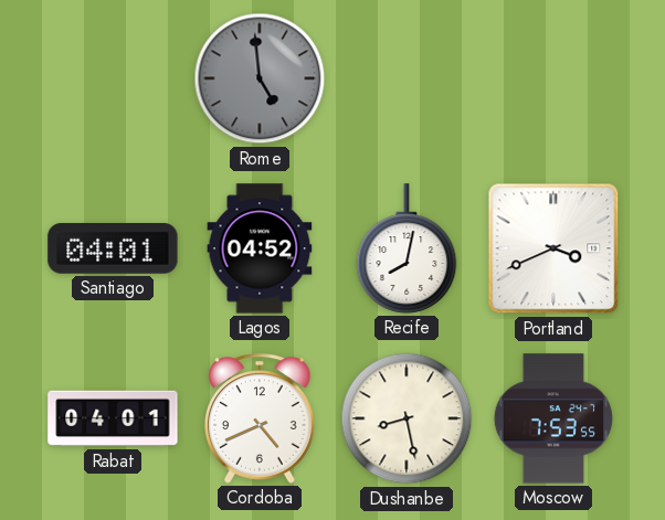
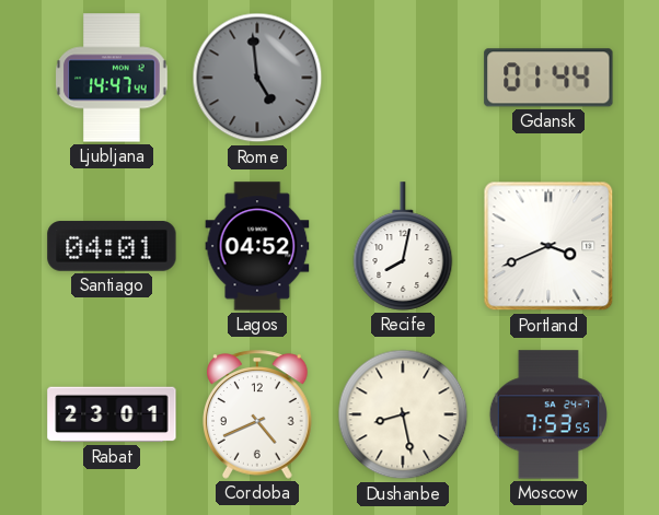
Ljubljana: none -> 14:47
Gdansk: none -> 01:44
Rabat: 04:01 -> 23:01
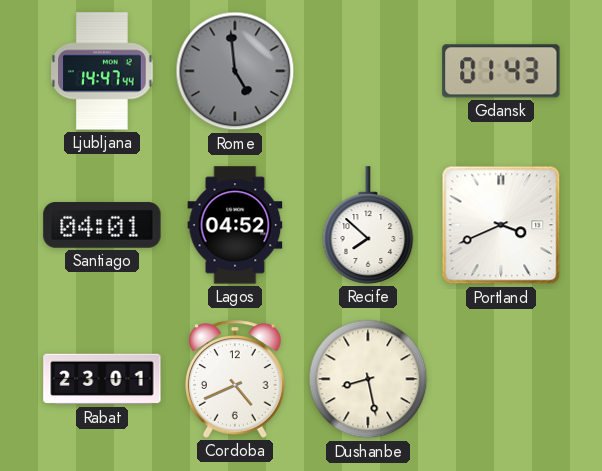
Gdansk: 01:44 -> 01:43
Recife: 8:02 -> 7:52
Moscow: 7:53 -> none
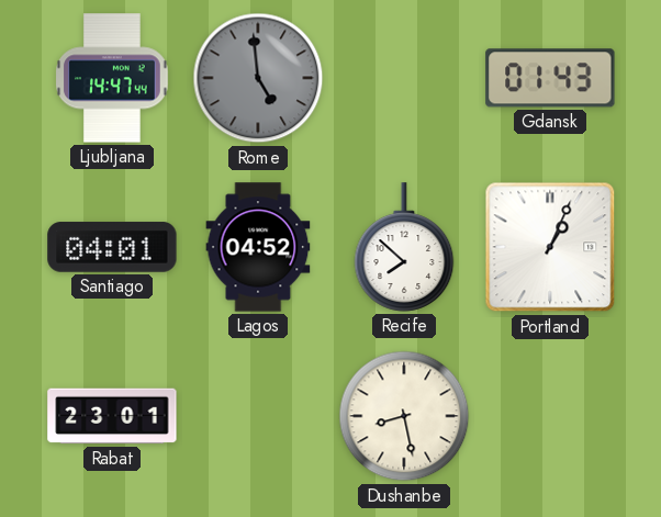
Portland: 3:41 -> 1:04
Cordoba: 4:41 -> none
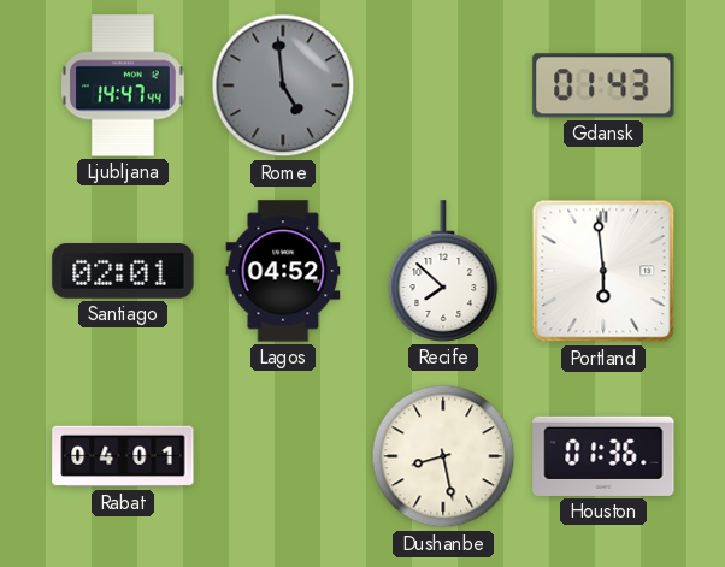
Santiago: 04:01 -> 02:01
Portland: 1:04 -> 5:59
Rabat: 23:01 -> 04:01
Houston: none -> 01:36
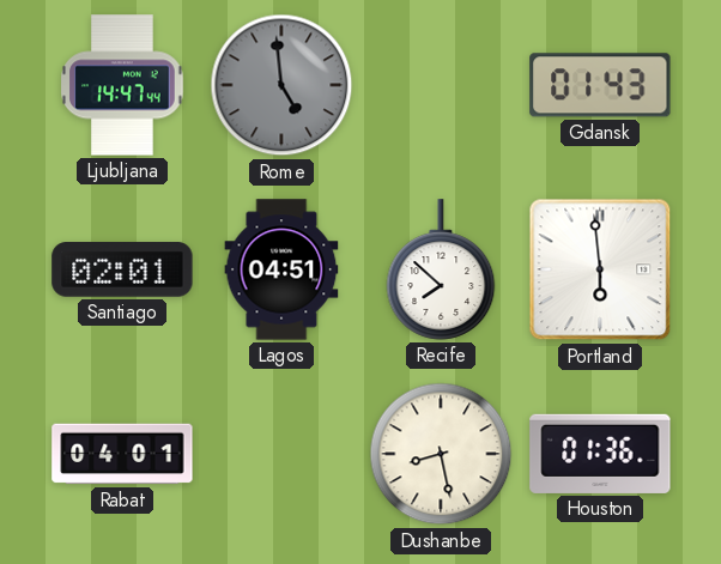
Lagos: 04:52 -> 04:51
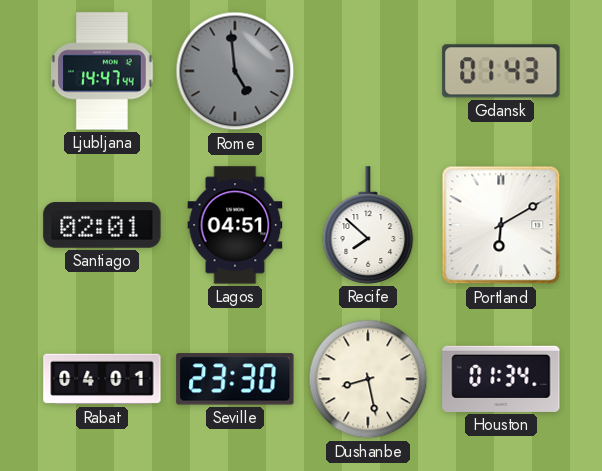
Portland: 5:59 -> 6:10
Seville: none -> 23:30
Houston: 01:36 -> 01:34
